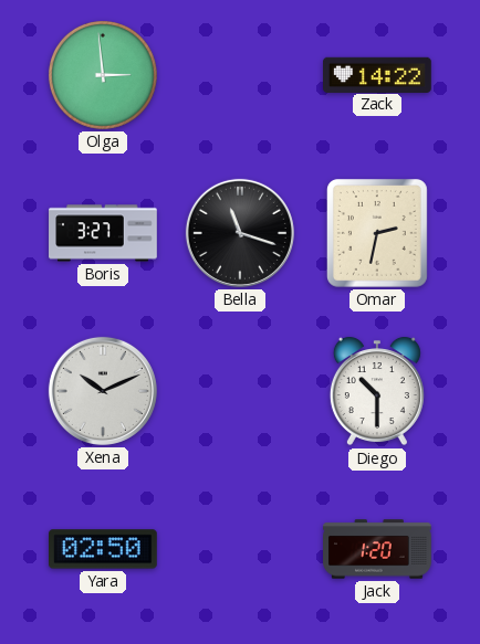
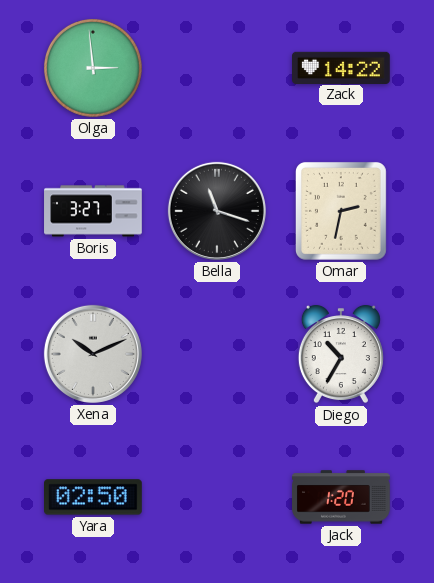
Diego: 10:30 -> 10:35
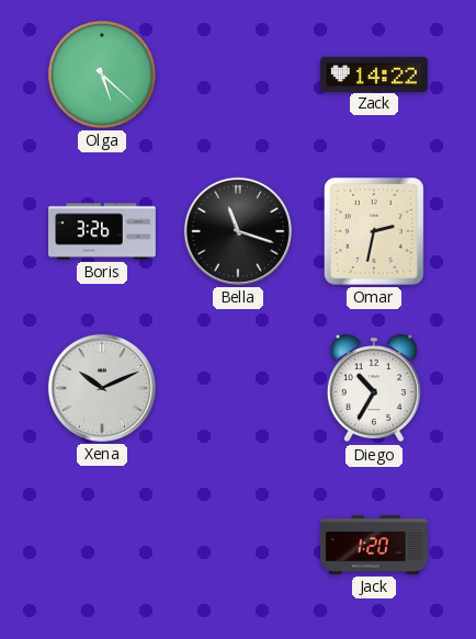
Olga: 2:59 -> 5:22
Boris: 3:27 -> 3:26
Yara: 02:50 -> none
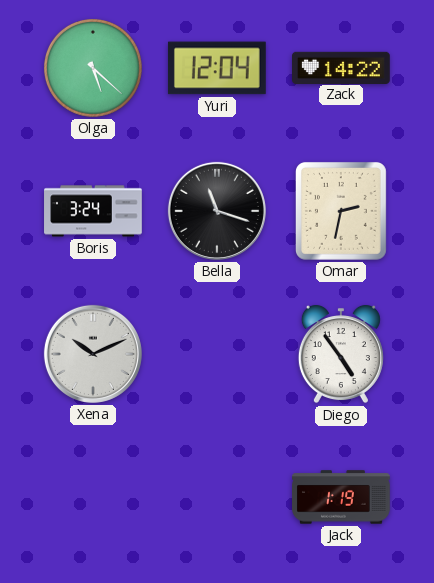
Yuri: none -> 12:04
Boris: 3:26 -> 3:24
Diego: 10:35 -> 4:54
Jack: 1:20 -> 1:19
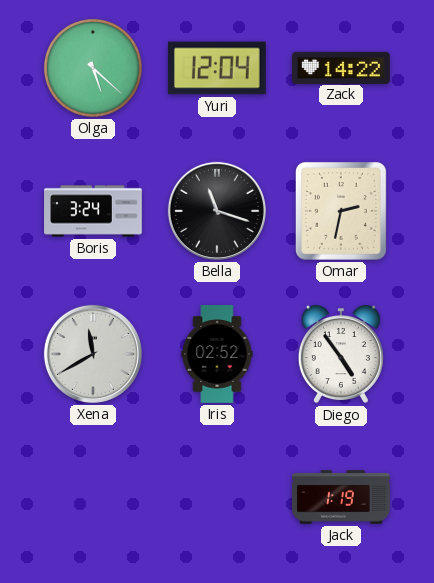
Xena: 10:11 -> 11:40
Iris: none -> 02:52
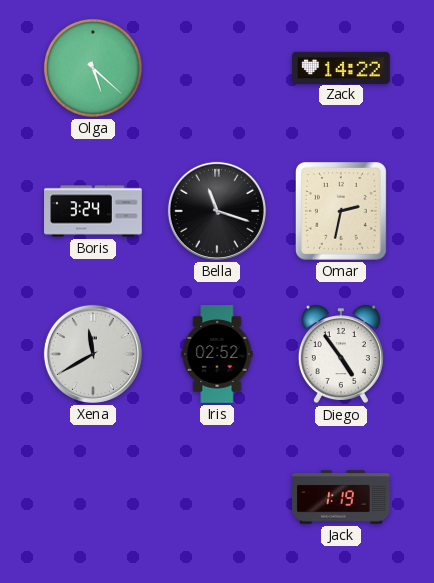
Yuri: 12:04 -> none
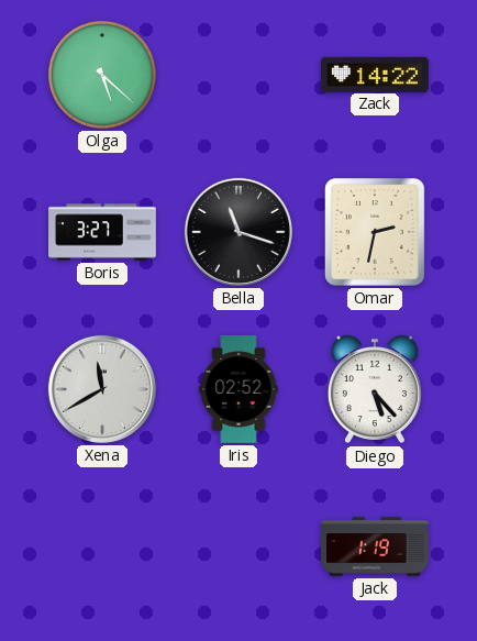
Boris: 3:24 -> 3:27
Diego: 4:54 -> 5:23
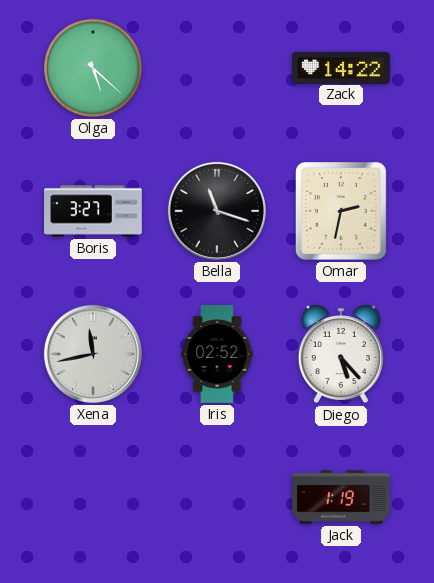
Xena: 11:40 -> 11:43
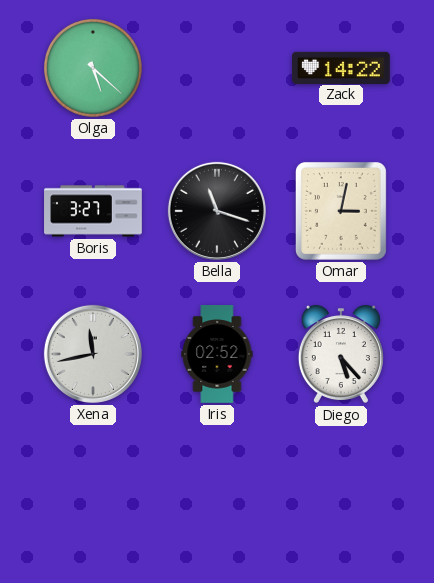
Omar: 2:32 -> 3:02
Jack: 1:19 -> none
